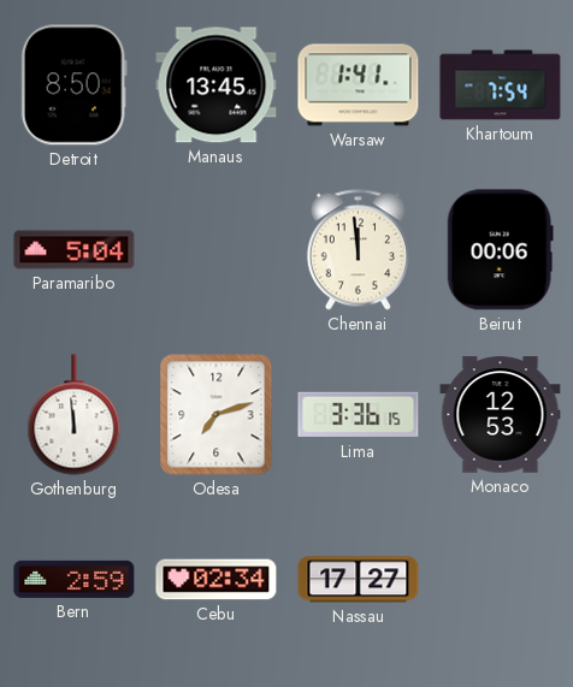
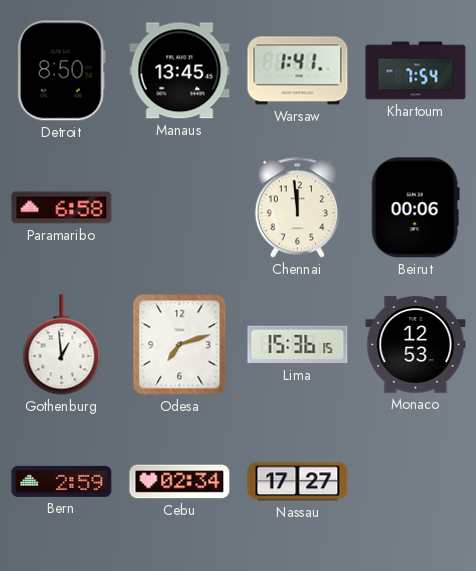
Paramaribo: 5:04 -> 6:58
Gothenburg: 11:59 -> 12:59
Lima: 3:36 -> 15:36
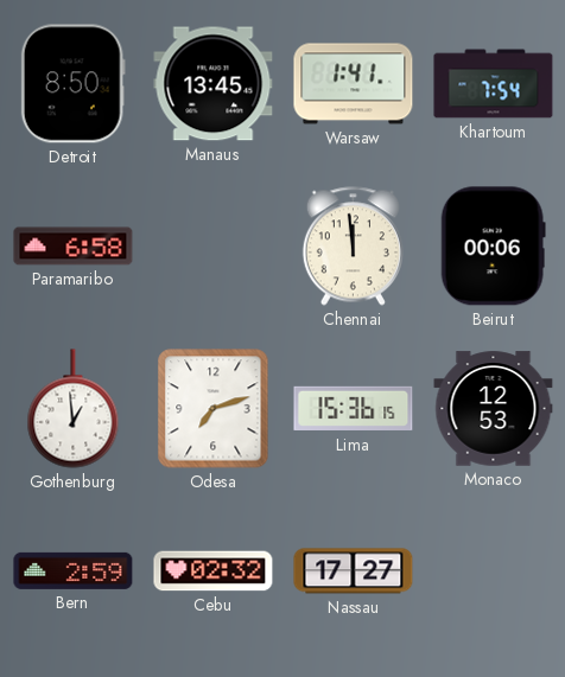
Cebu: 02:34 -> 02:32
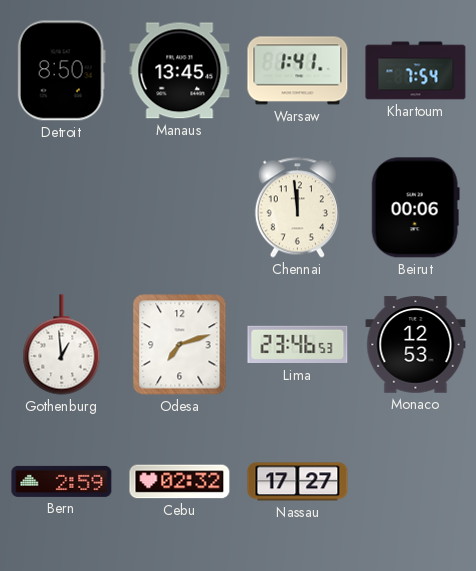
Paramaribo: 6:58 -> none
Lima: 15:36 -> 23:46
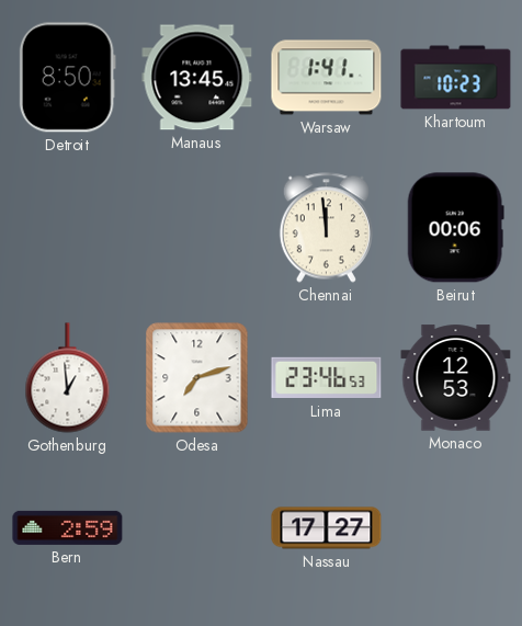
Khartoum: 7:54 -> 10:23
Cebu: 02:32 -> none
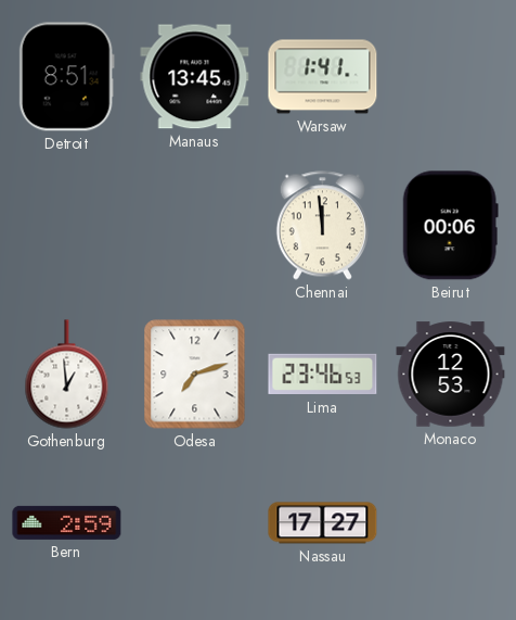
Detroit: 8:50 -> 8:51
Khartoum: 10:23 -> none
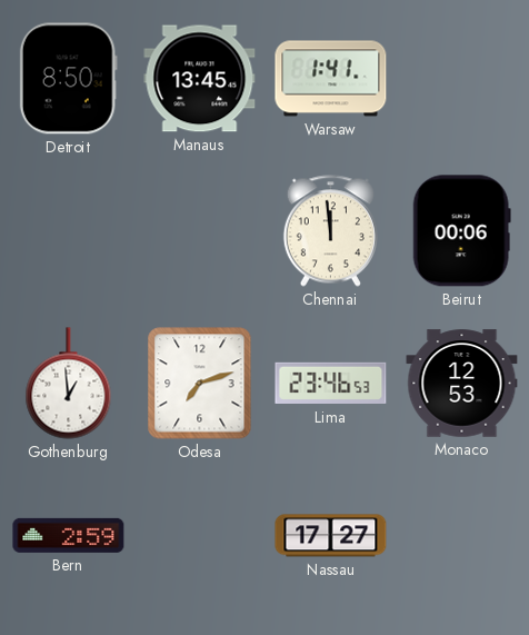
Detroit: 8:51 -> 8:50
